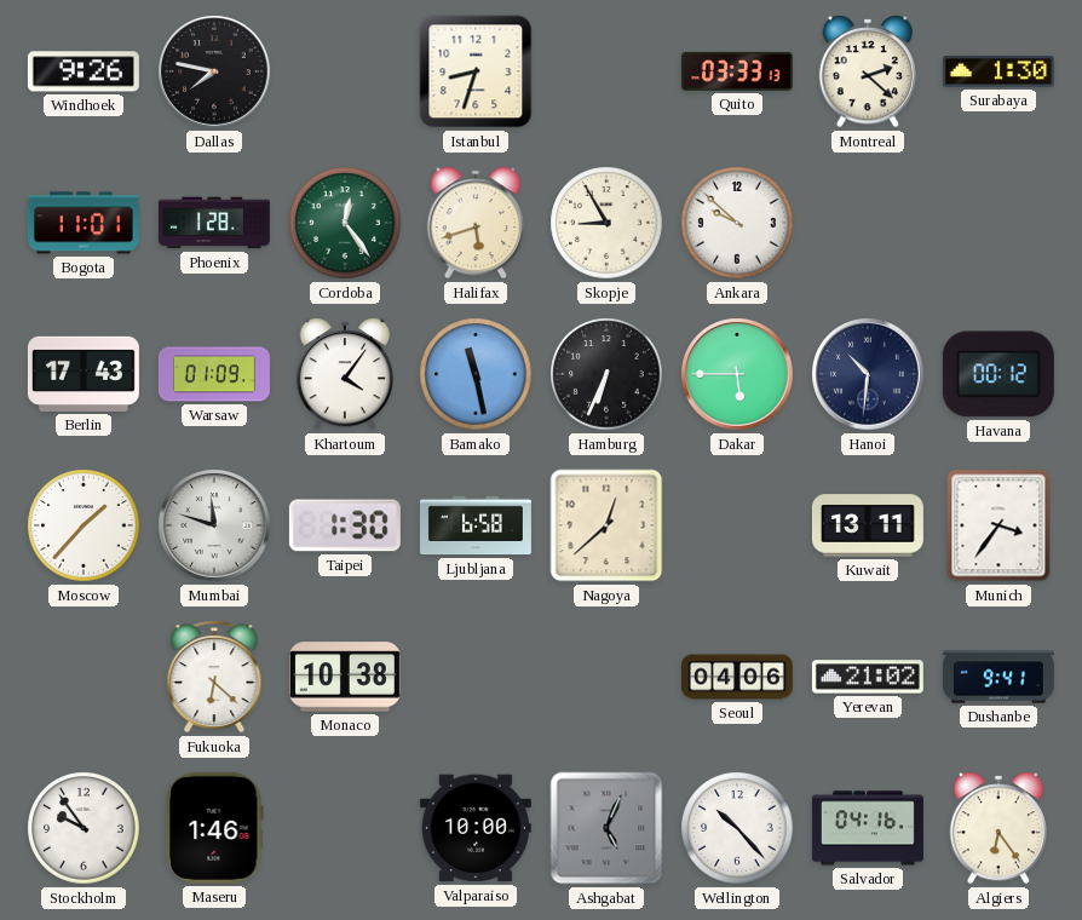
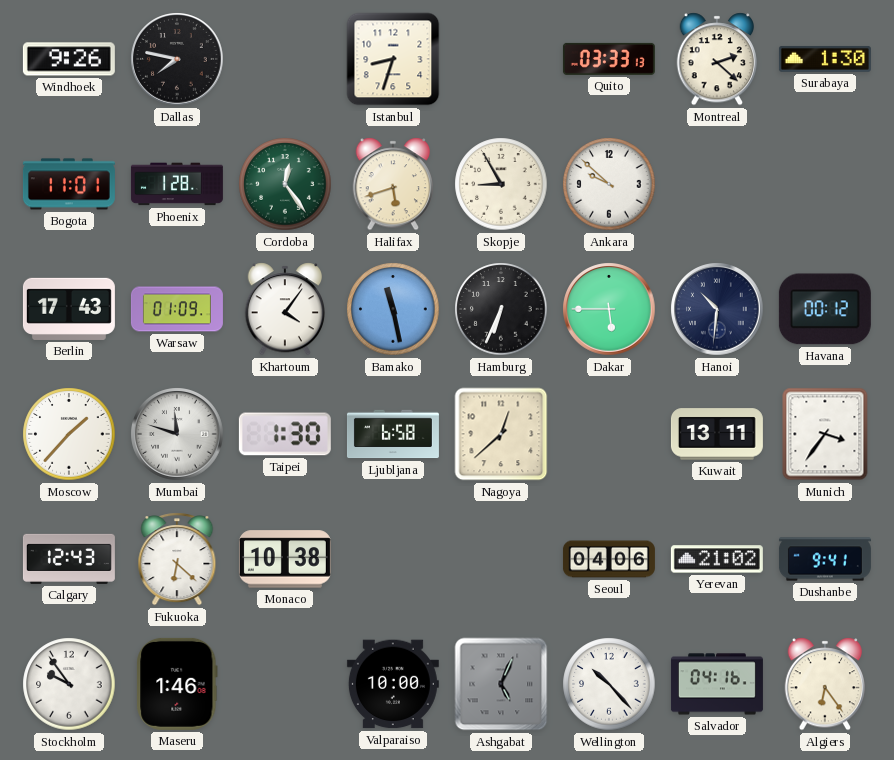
Calgary: none -> 12:43
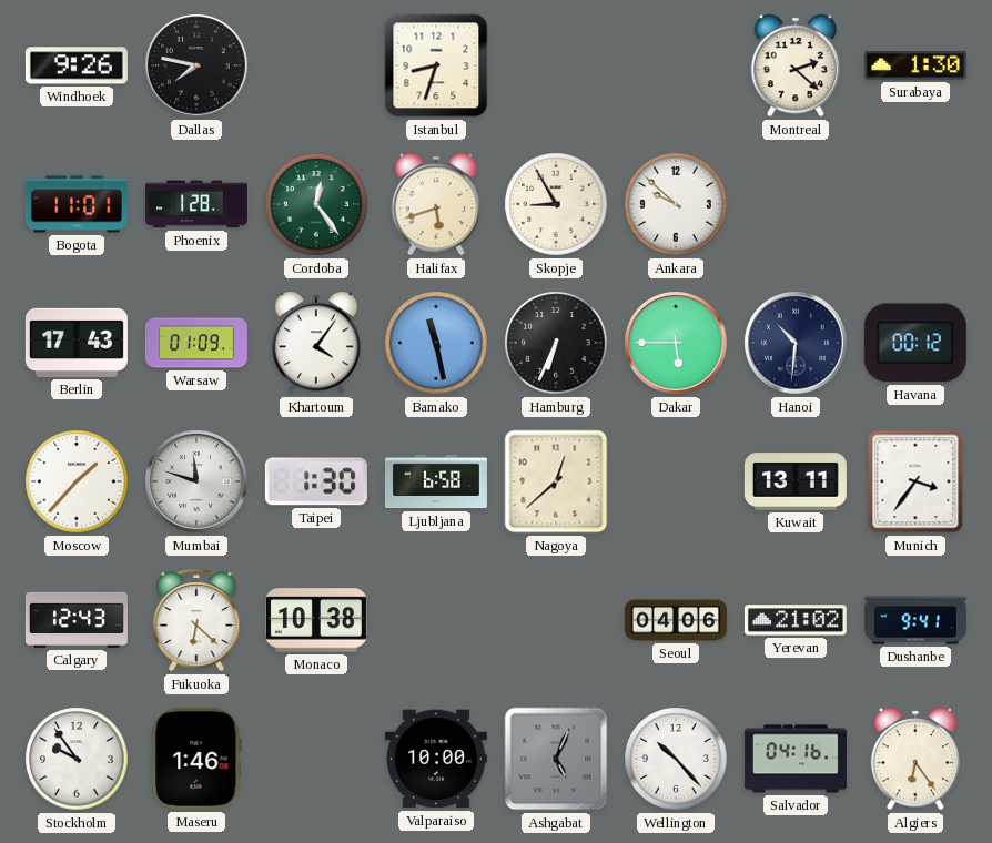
Quito: 03:33 -> none
